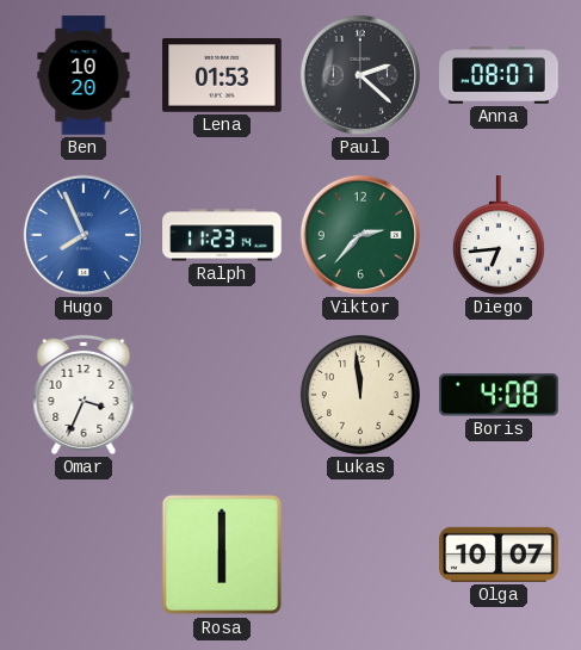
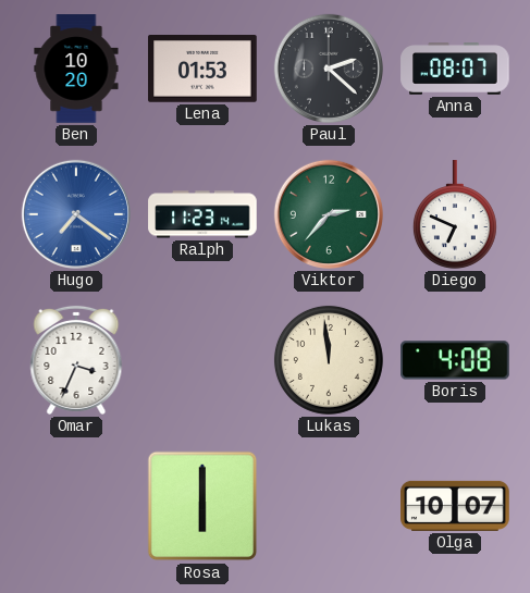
Hugo: 7:56 -> 7:21
Diego: 6:44 -> 6:49
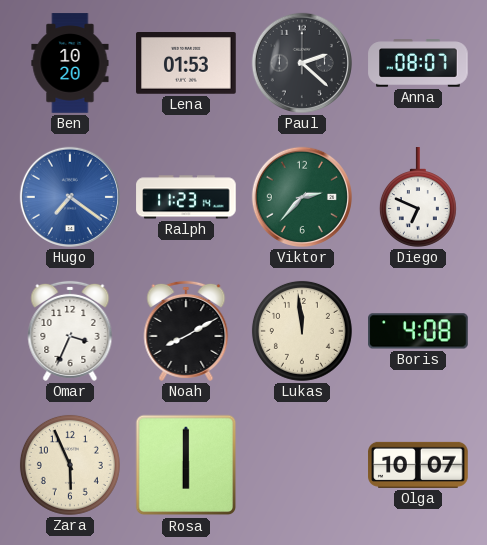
Noah: none -> 8:10
Zara: none -> 5:56
